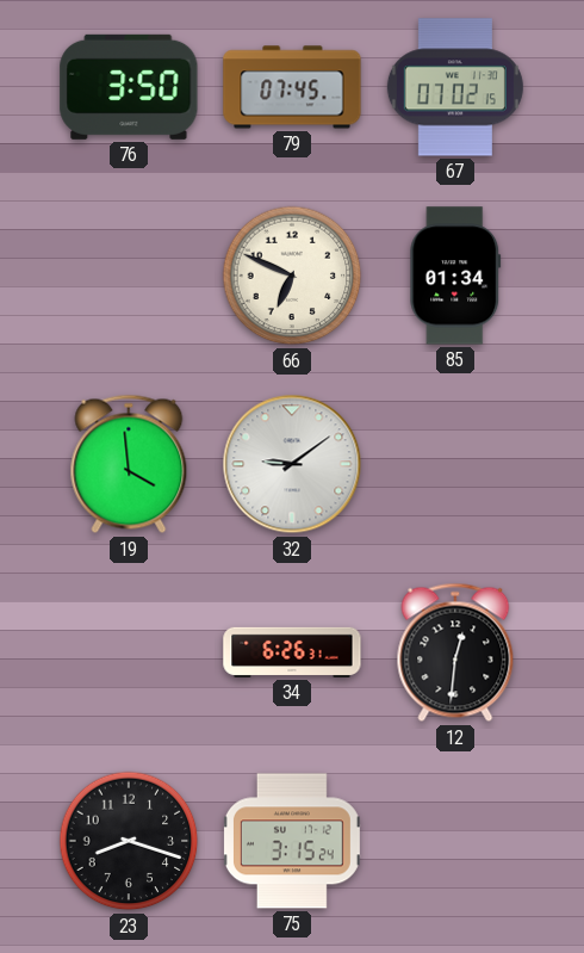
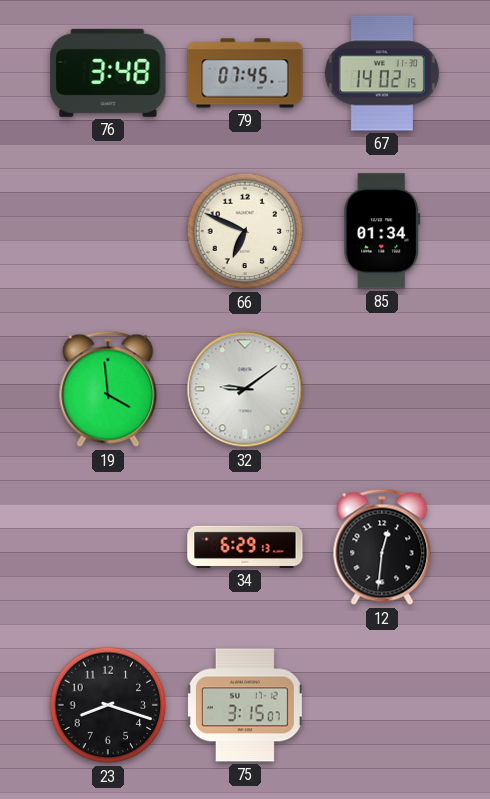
76: 3:50 -> 3:48
67: 07:02 -> 14:02
34: 6:26 -> 6:29
75: 3:15:24 -> 3:15:07
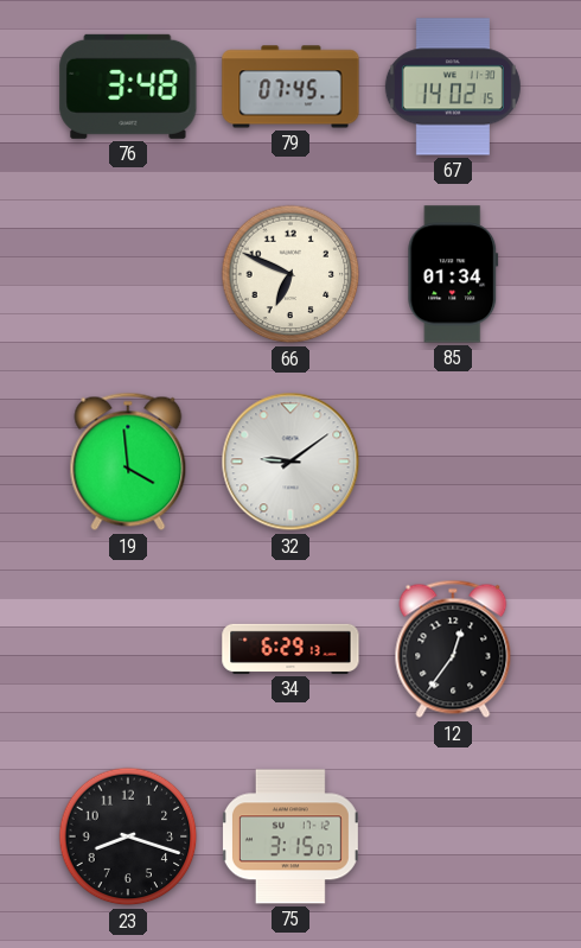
12: 12:31 -> 12:36
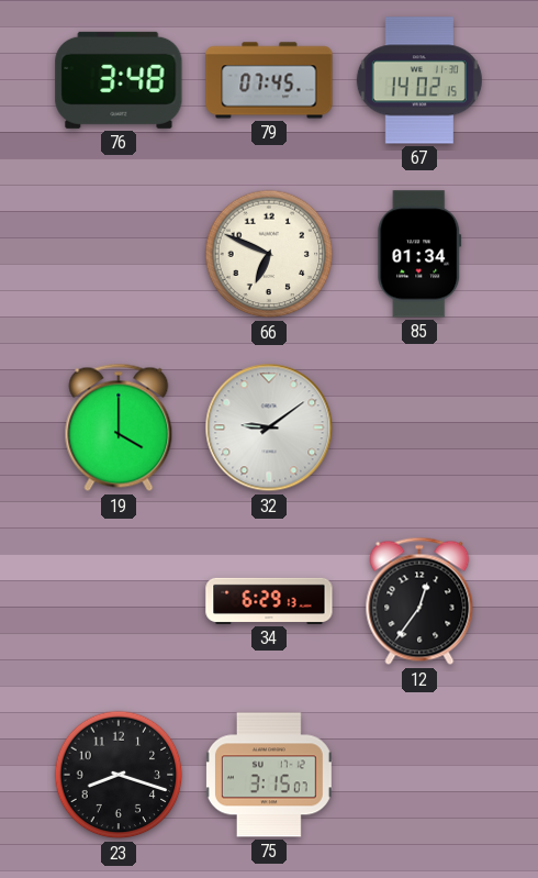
19: 3:59 -> 4:00
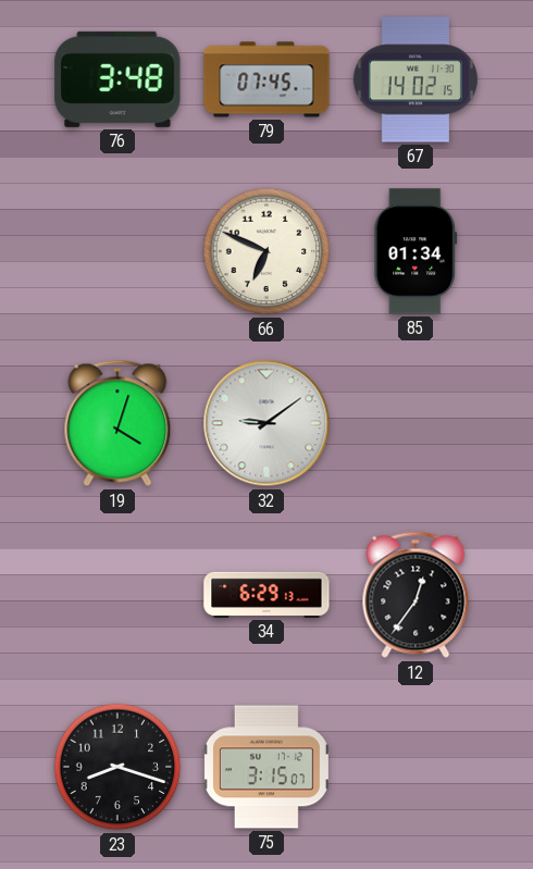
19: 4:00 -> 4:03
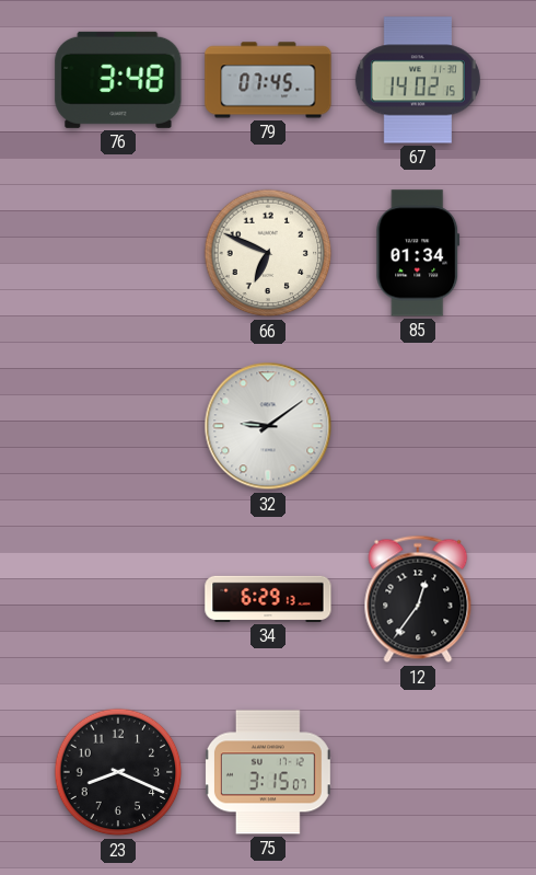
19: 4:03 -> none
23: 8:18 -> 8:19
